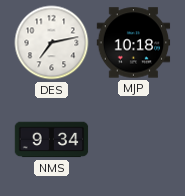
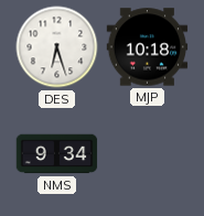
DES: 7:13 -> 6:27
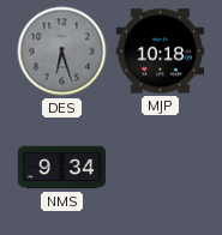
DES dial: white -> grey
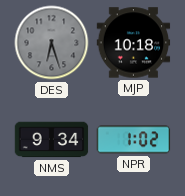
NPR: none -> 1:02
